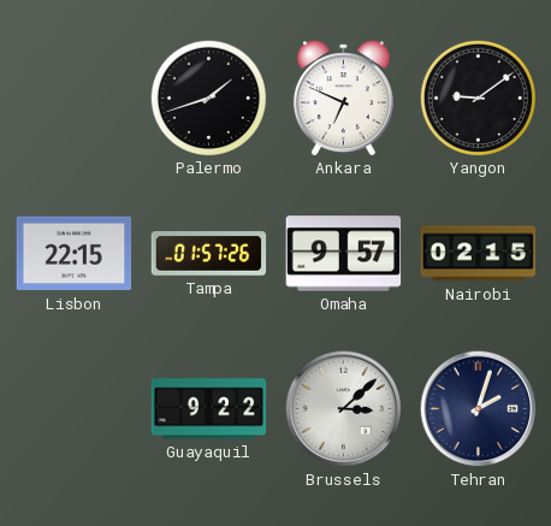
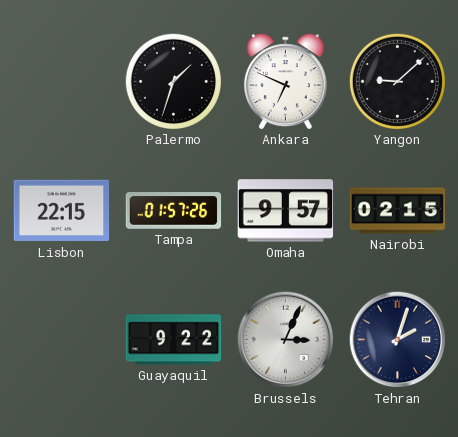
Palermo: 1:42 -> 1:33
Yangon: 9:09 -> 9:08
Brussels: 3:08 -> 3:04
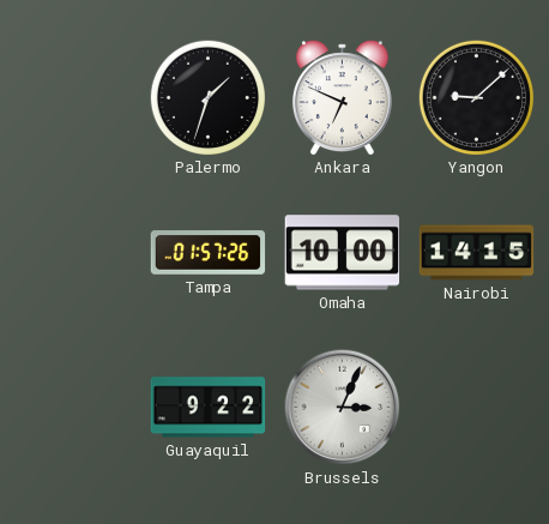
Lisbon: 22:15 -> none
Omaha: 9:57 -> 10:00
Nairobi: 02:15 -> 14:15
Tehran: 2:03 -> none
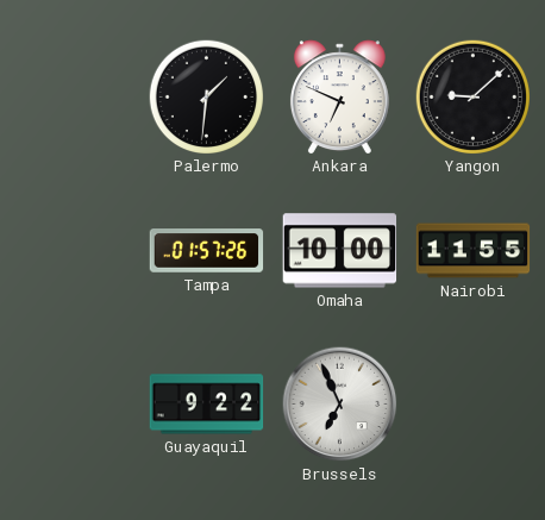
Palermo: 1:33 -> 1:31
Nairobi: 14:15 -> 11:55
Brussels: 3:04 -> 6:56
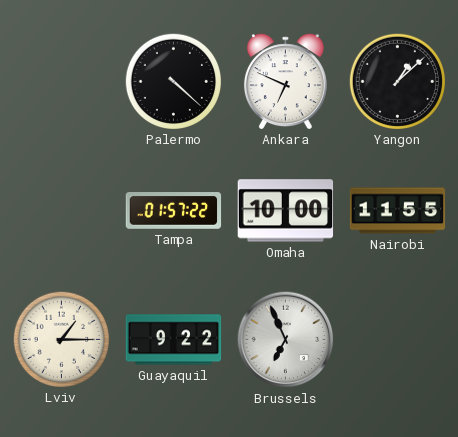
Palermo: 1:31 -> 4:22
Yangon: 9:08 -> 1:08
Tampa: 01:57:26 -> 01:57:22
Lviv: none -> 1:15
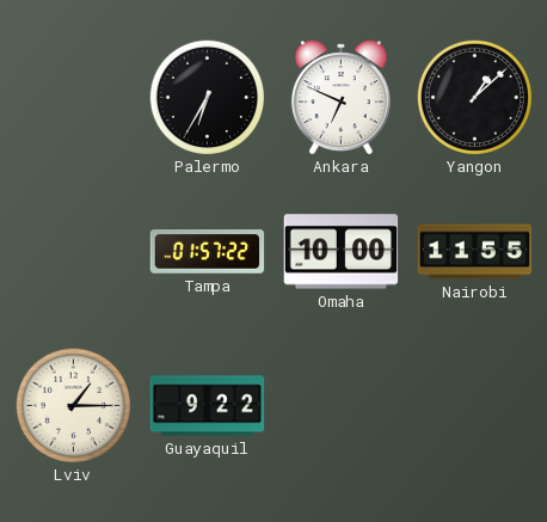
Palermo: 4:22 -> 6:35
Brussels: 6:56 -> none
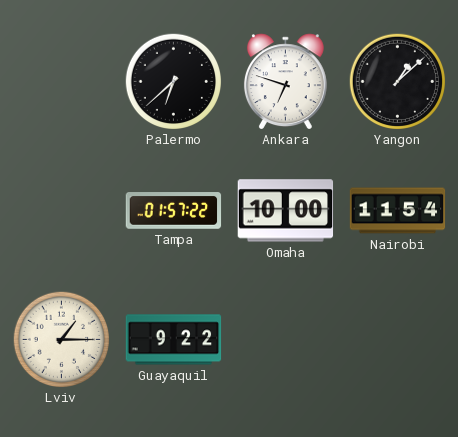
Palermo: 6:35 -> 6:38
Ankara: 6:49 -> 6:48
Nairobi: 11:55 -> 11:54
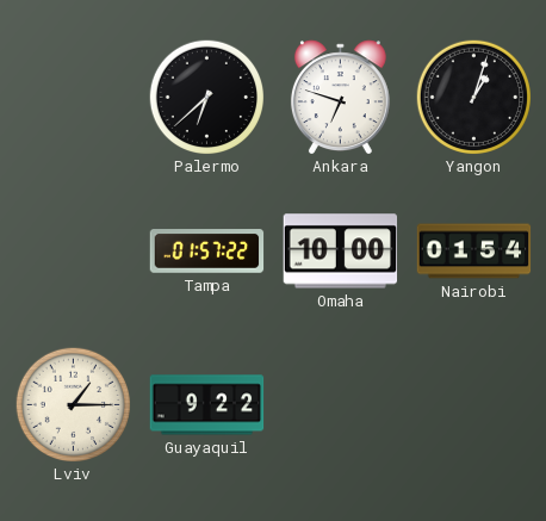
Yangon: 1:08 -> 1:03
Nairobi: 11:54 -> 01:54
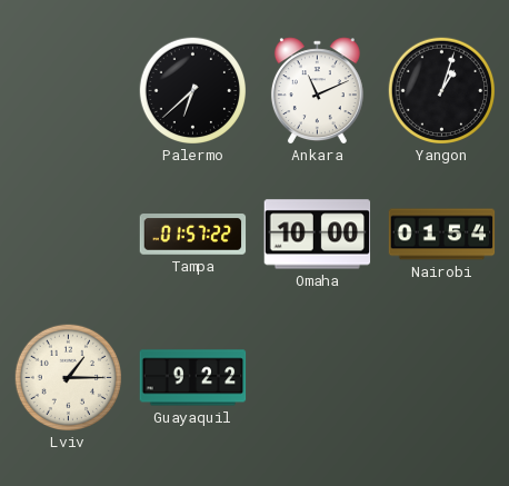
Ankara: 6:48 -> 11:11
